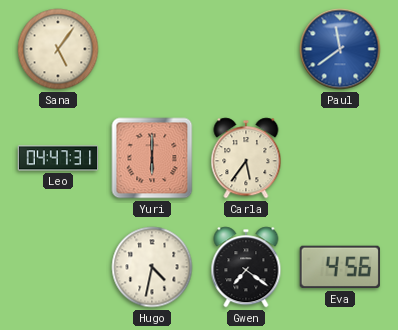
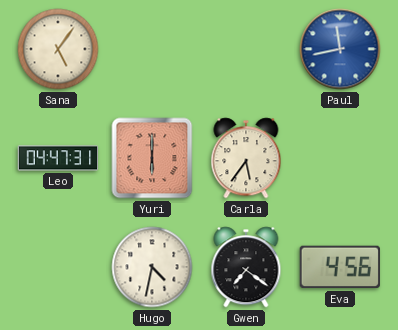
Paul: 11:39 -> 11:43
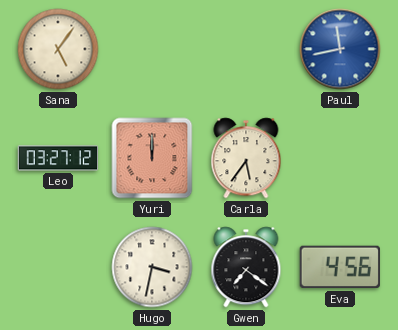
Leo: 04:47 -> 03:27
Yuri: 6:00 -> 12:00
Hugo: 4:32 -> 3:32
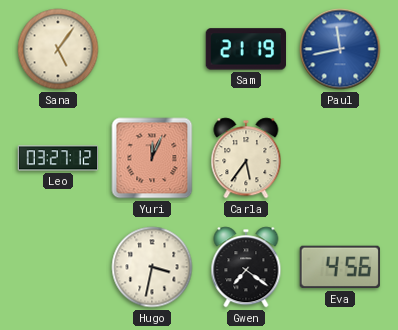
Sam: none -> 21:19
Yuri: 12:00 -> 12:04
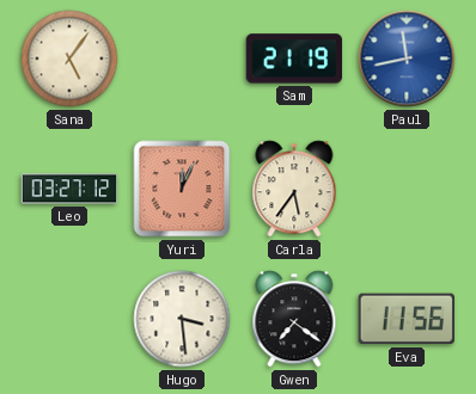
Hugo: 3:32 -> 3:29
Eva: 4:56 -> 11:56
